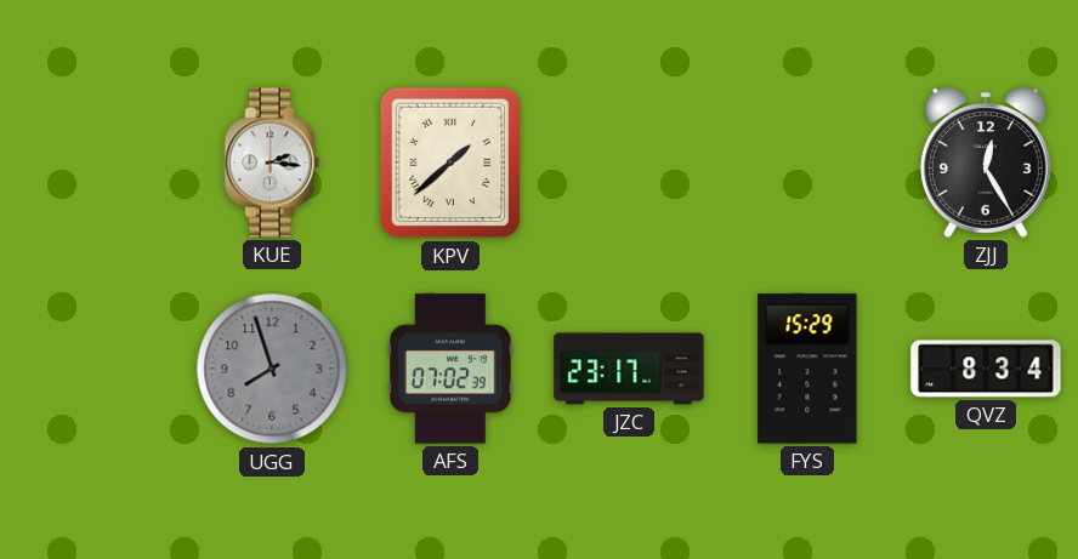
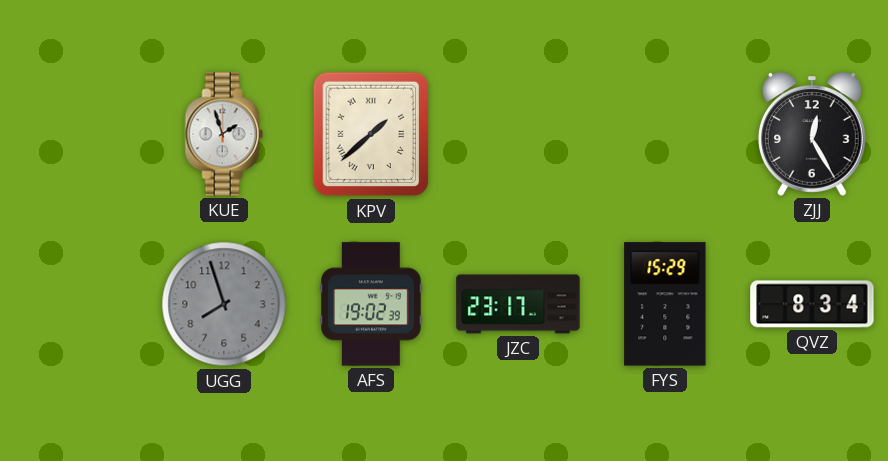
KUE: 2:16 -> 1:57
AFS: 07:02 -> 19:02
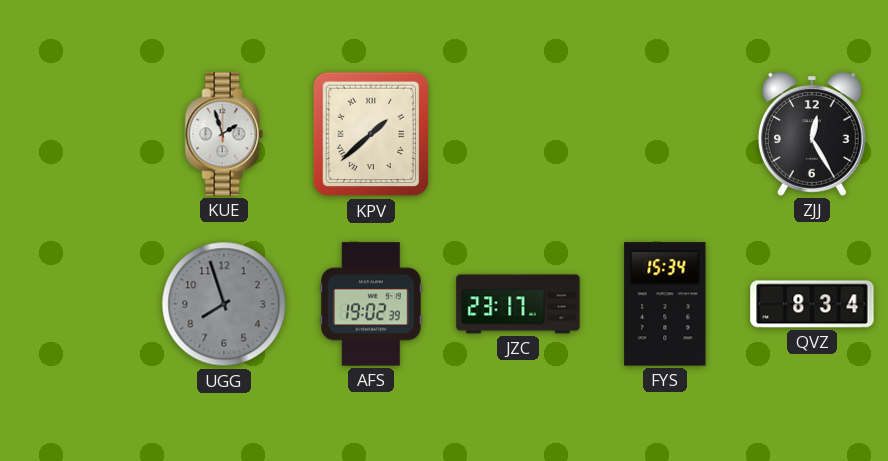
FYS: 15:29 -> 15:34
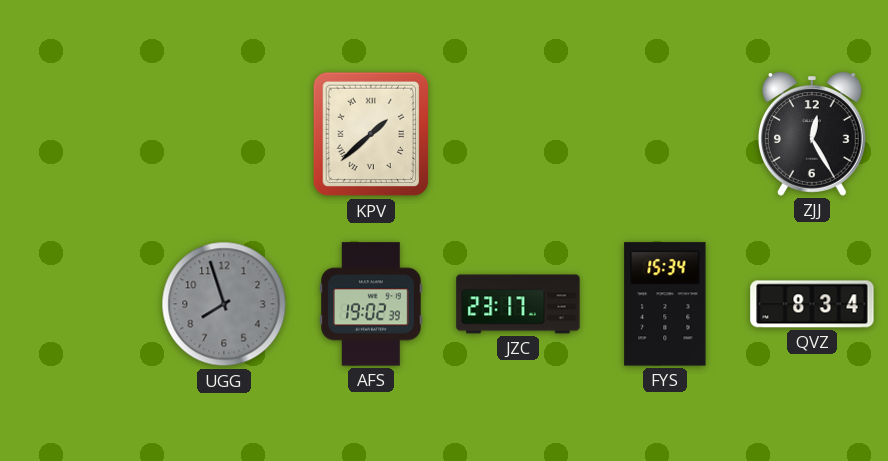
KUE: 1:57 -> none
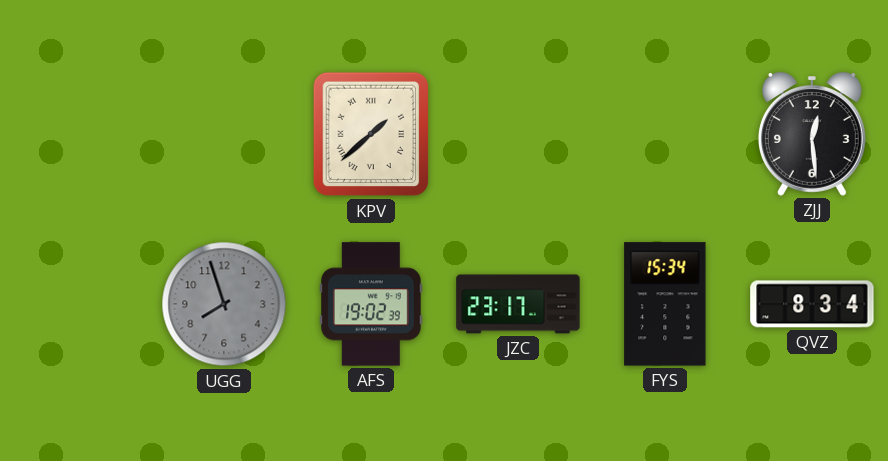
ZJJ: 12:25 -> 12:29
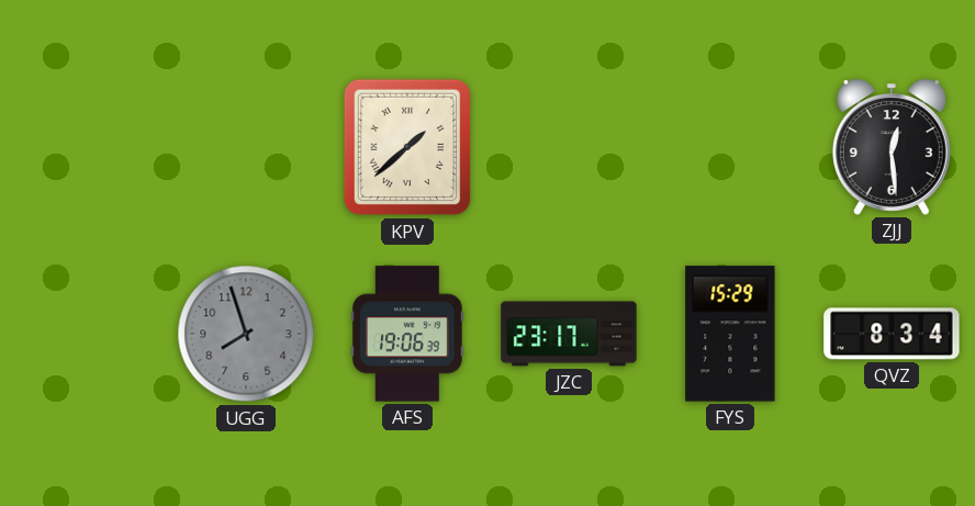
AFS: 19:02 -> 19:06
FYS: 15:34 -> 15:29
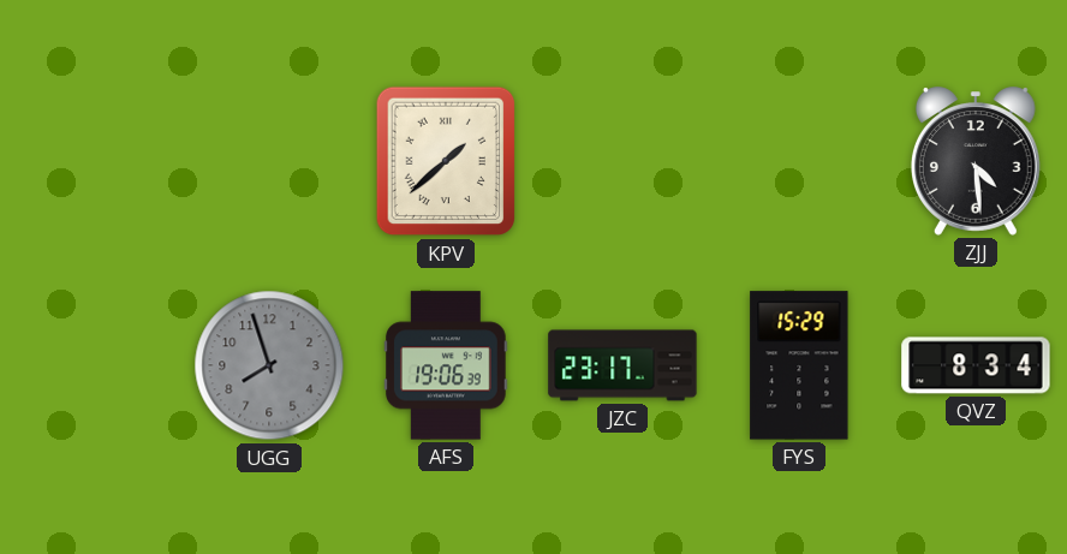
ZJJ: 12:29 -> 4:29
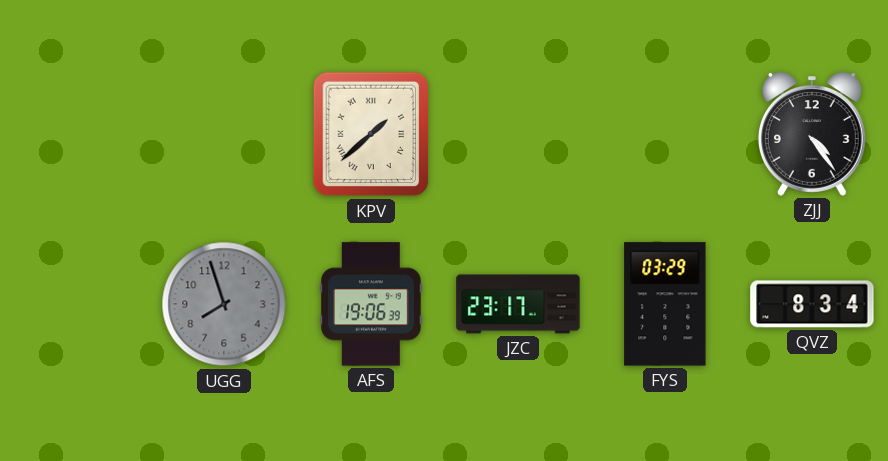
ZJJ: 4:29 -> 4:24
FYS: 15:29 -> 03:29
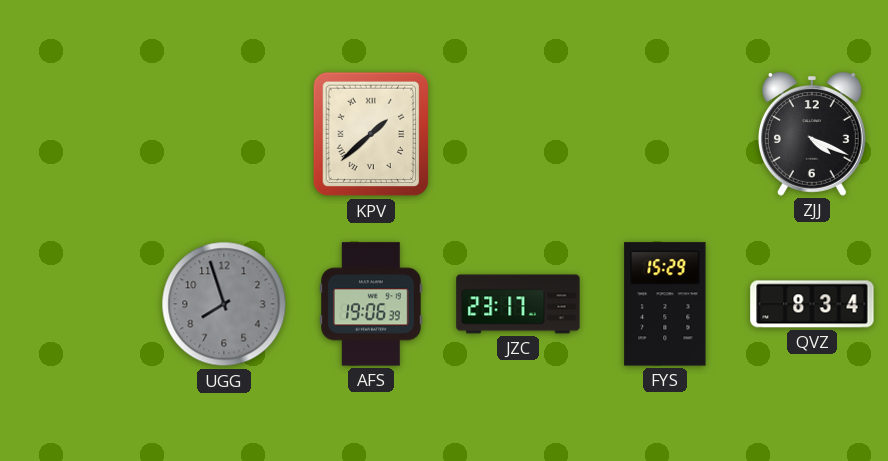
ZJJ: 4:24 -> 4:19
FYS: 03:29 -> 15:29
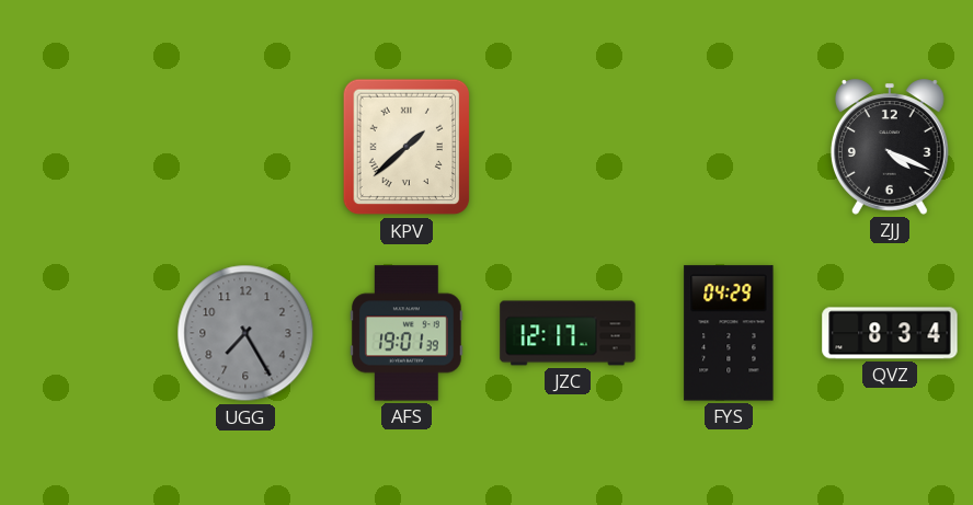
UGG: 7:57 -> 7:25
AFS: 19:06 -> 19:01
JZC: 23:17 -> 12:17
FYS: 15:29 -> 04:29
